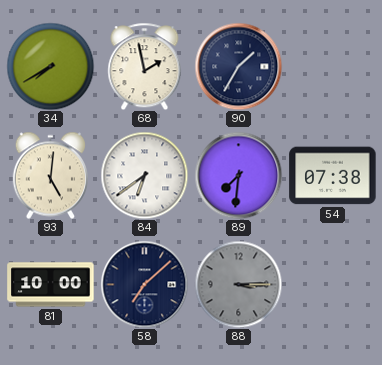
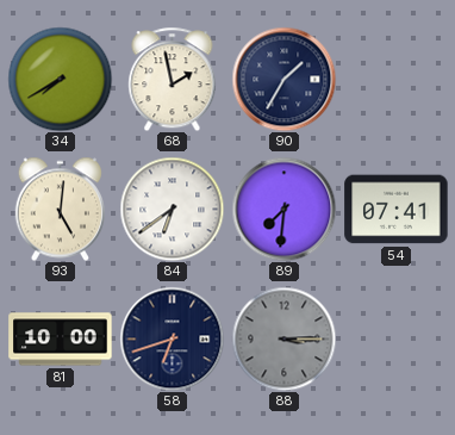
54: 07:38 -> 07:41
58: 7:08 -> 6:42
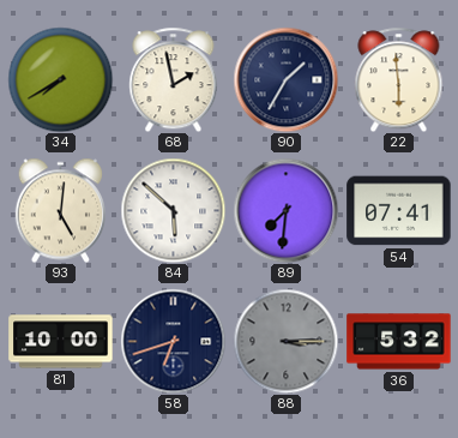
22: none -> 5:59
84: 6:39 -> 5:52
36: none -> 5:32
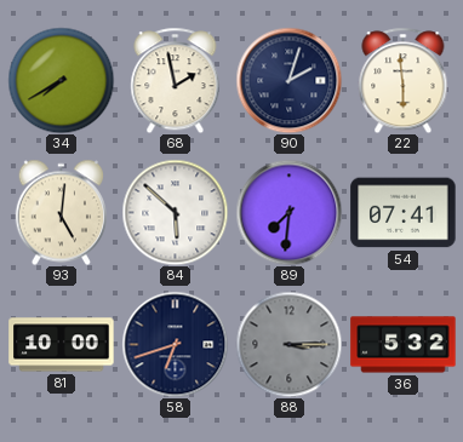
90: 1:35 -> 2:03
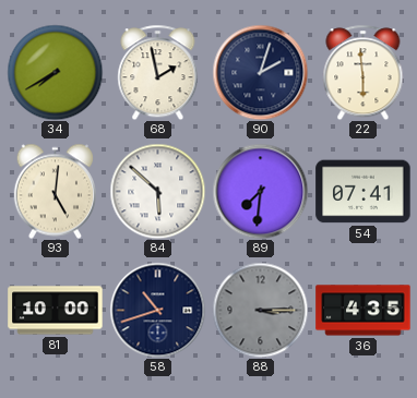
58: 6:42 -> 10:42
36: 5:32 -> 4:35
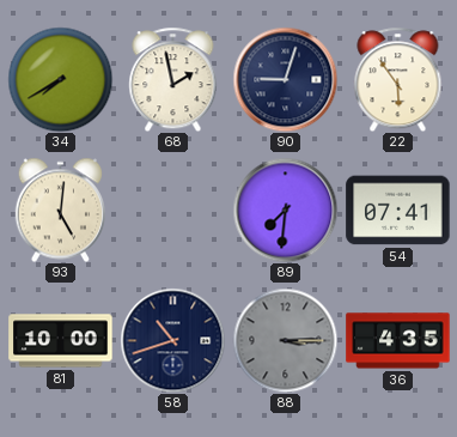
90: 2:03 -> 9:03
22: 5:59 -> 5:54
84: 5:52 -> none
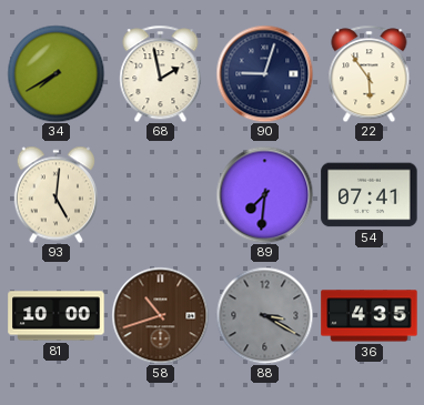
58 dial: navy -> brown
88: 3:15 -> 3:20
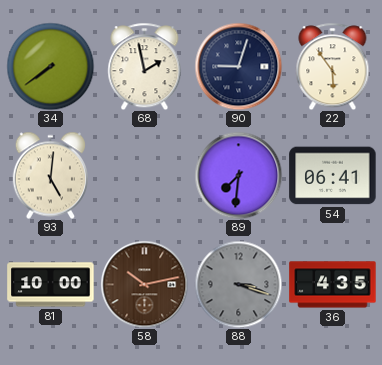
34: 7:40 -> 7:39
54: 07:41 -> 06:41
58: 10:42 -> 10:13
88: 3:20 -> 3:18
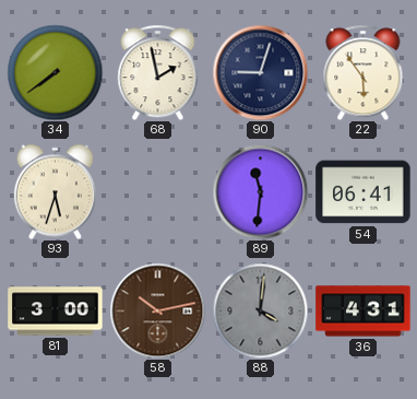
93: 5:01 -> 5:33
89: 7:31 -> 11:31
81: 10:00 -> 3:00
88: 3:18 -> 4:01
36: 4:35 -> 4:31
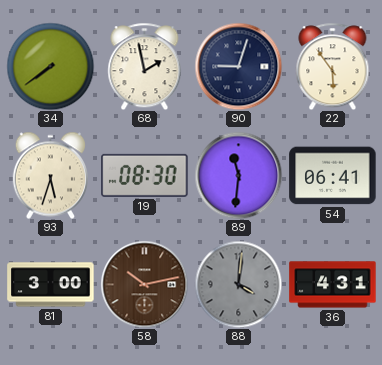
19: none -> 08:30
